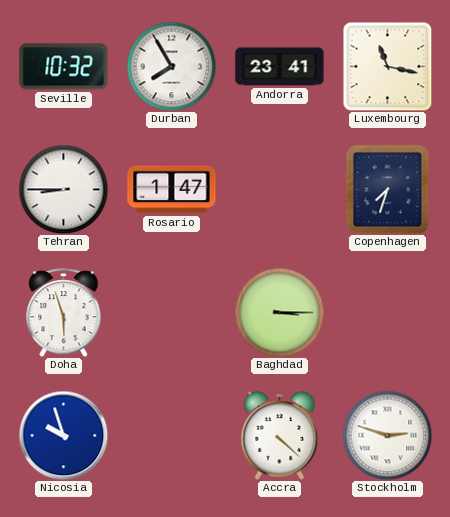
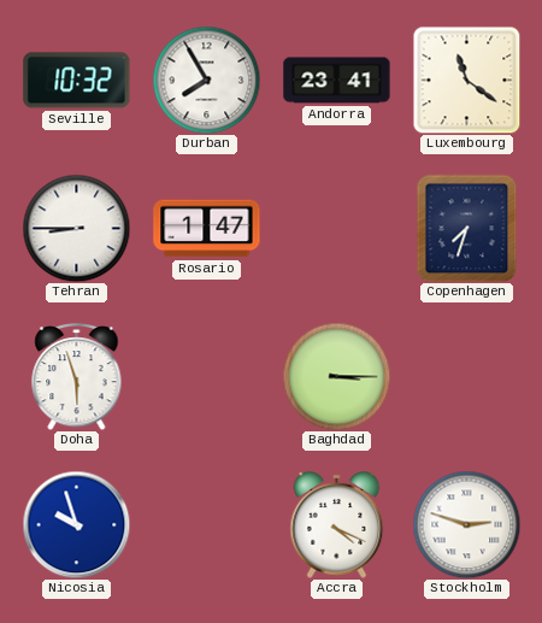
Luxembourg: 11:17 -> 11:21
Accra: 4:22 -> 4:19
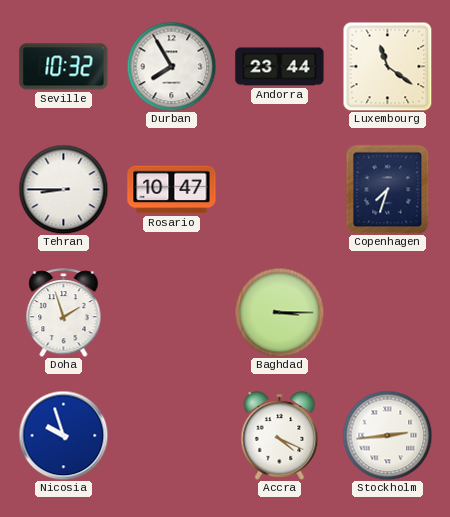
Andorra: 23:41 -> 23:44
Rosario: 1:47 -> 10:47
Doha: 5:57 -> 1:57
Stockholm: 2:48 -> 2:44
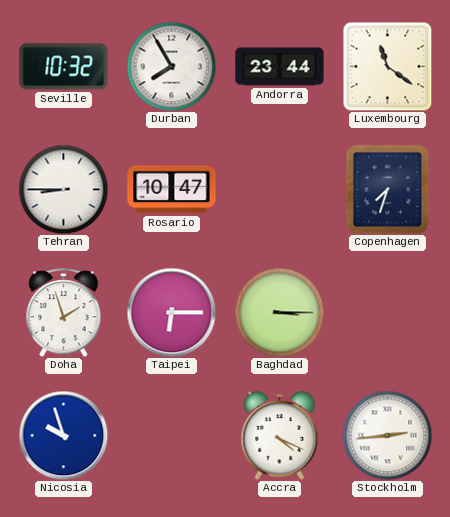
Taipei: none -> 6:15
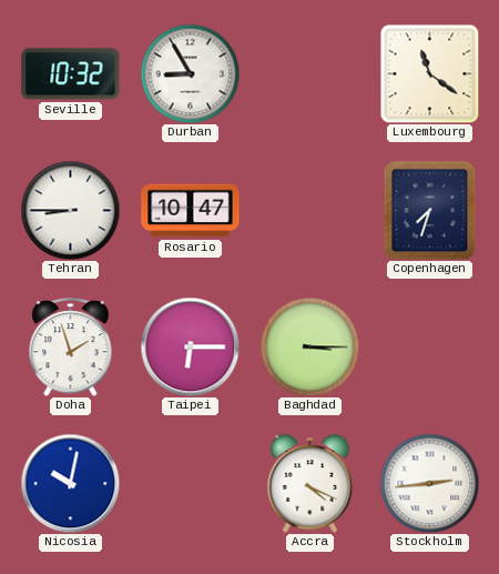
Durban: 7:55 -> 8:55
Andorra: 23:44 -> none
Nicosia: 9:57 -> 10:02
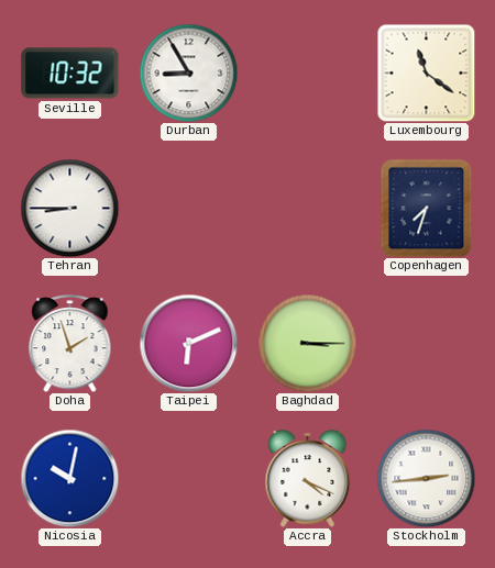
Rosario: 10:47 -> none
Taipei: 6:15 -> 6:11
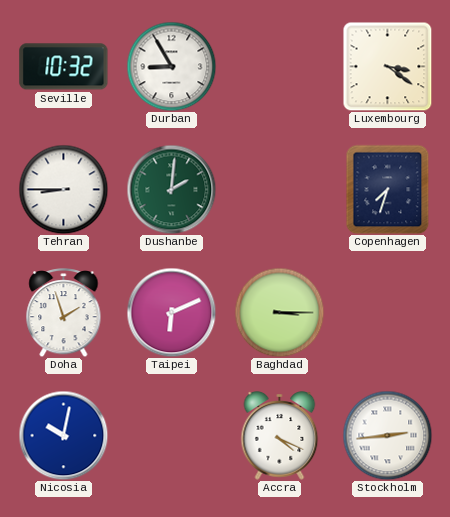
Luxembourg: 11:21 -> 3:21
Dushanbe: none -> 2:01
